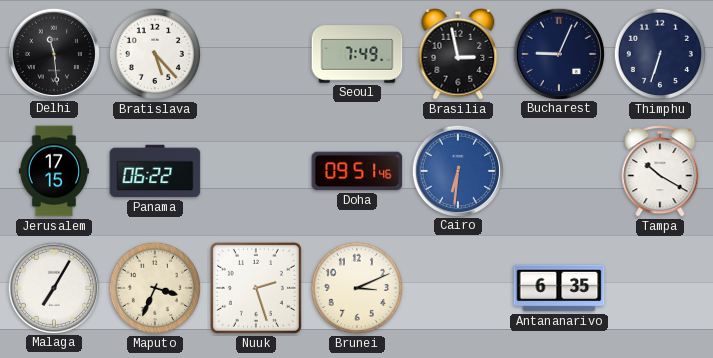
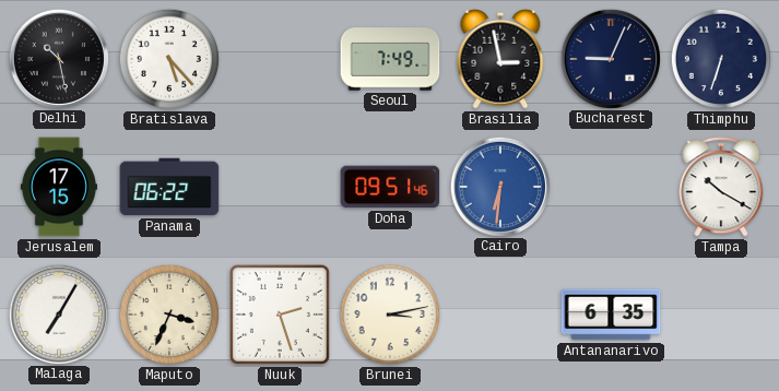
Delhi: 11:29 -> 10:28
Brunei: 3:11 -> 3:13
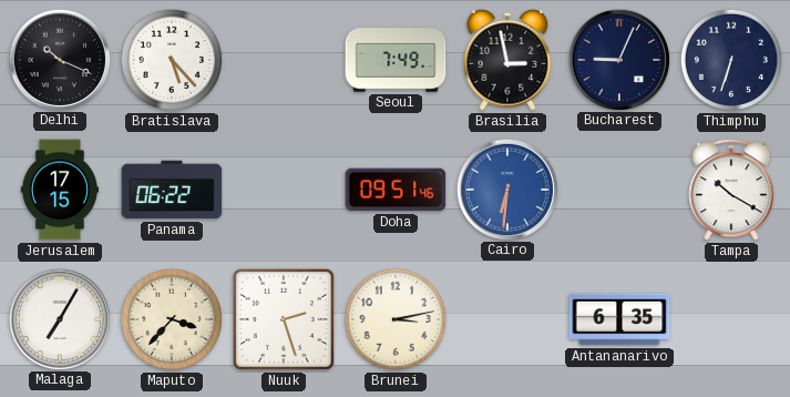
Delhi: 10:28 -> 10:19
Maputo: 3:34 -> 3:37
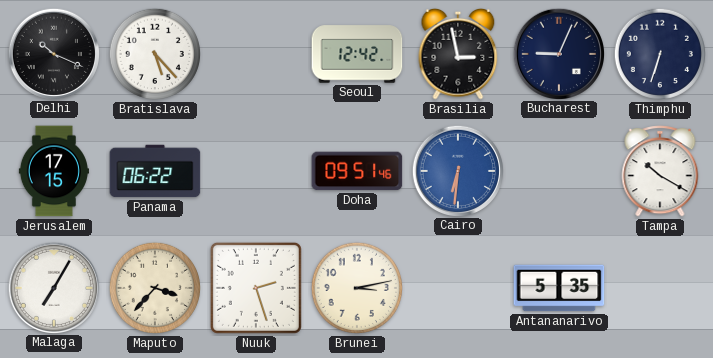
Seoul: 7:49 -> 12:42
Antananarivo: 6:35 -> 5:35
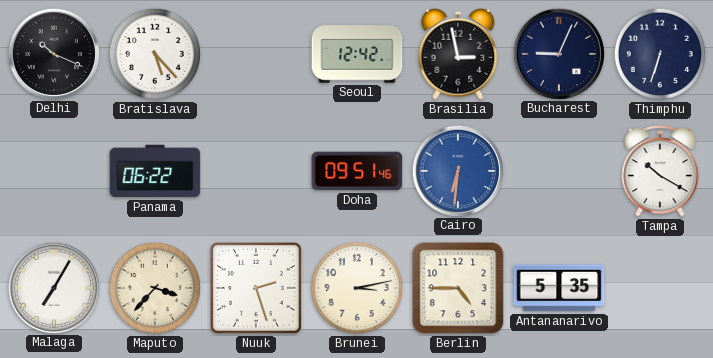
Jerusalem: 17:15 -> none
Berlin: none -> 4:45
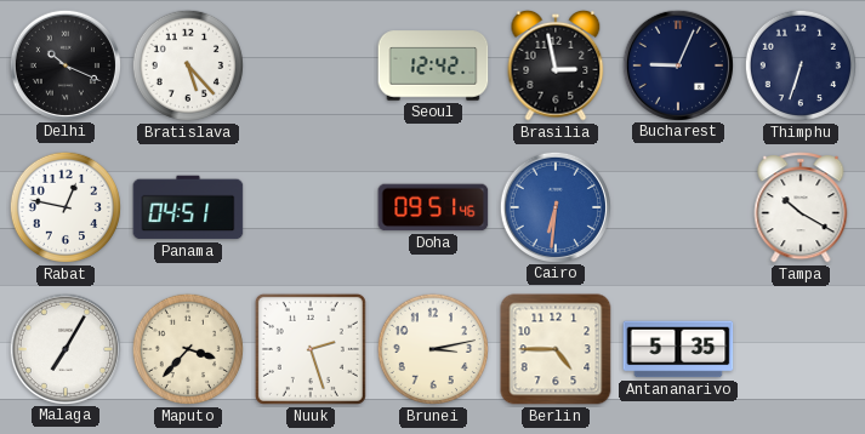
Rabat: none -> 12:47
Panama: 06:22 -> 04:51
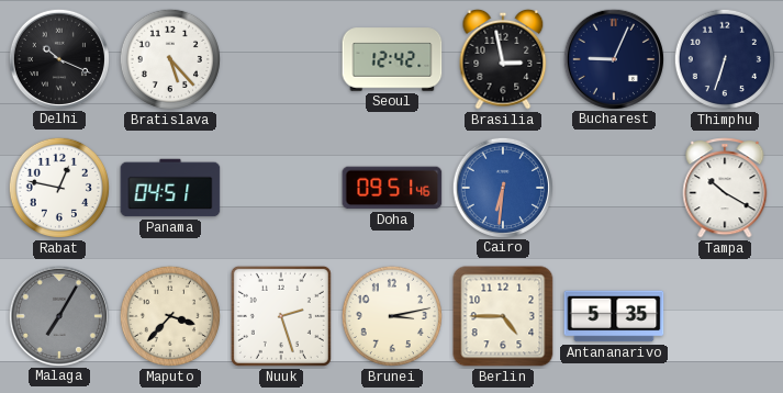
Malaga dial: white -> grey
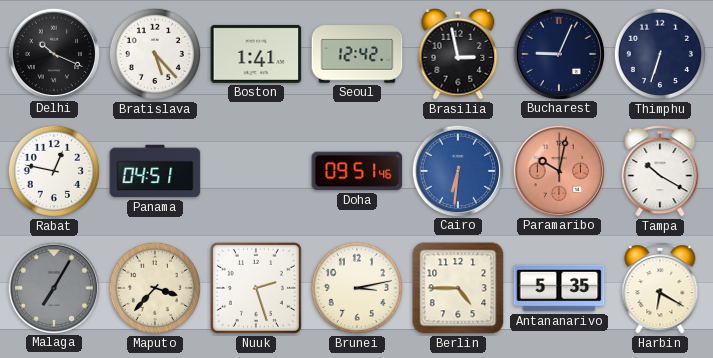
Boston: none -> 1:41
Paramaribo: none -> 10:02
Harbin: none -> 6:20
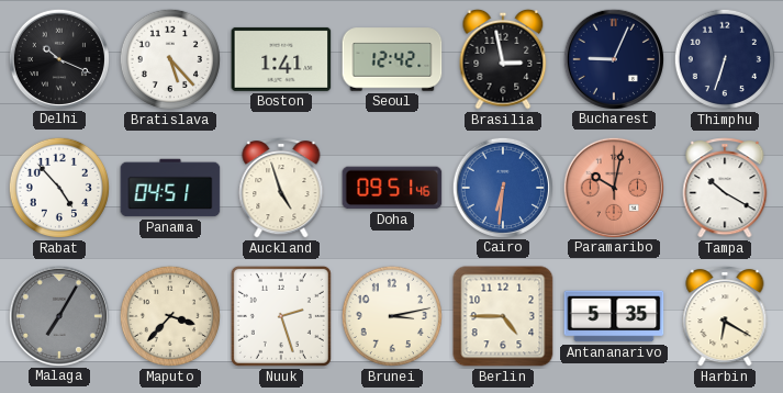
Rabat: 12:47 -> 4:53
Auckland: none -> 4:57
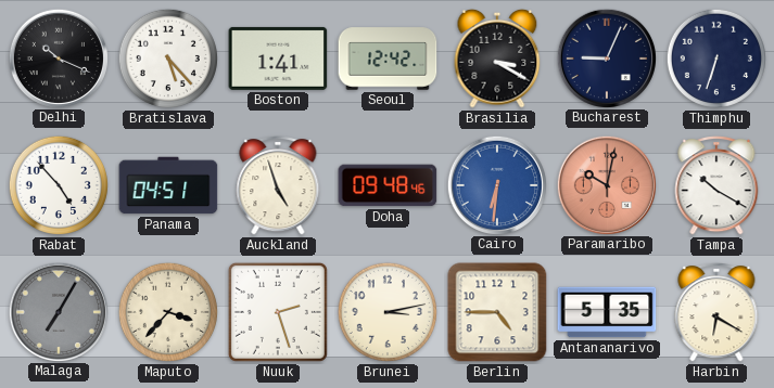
Brasilia: 2:58 -> 3:20
Doha: 09:51 -> 09:48
